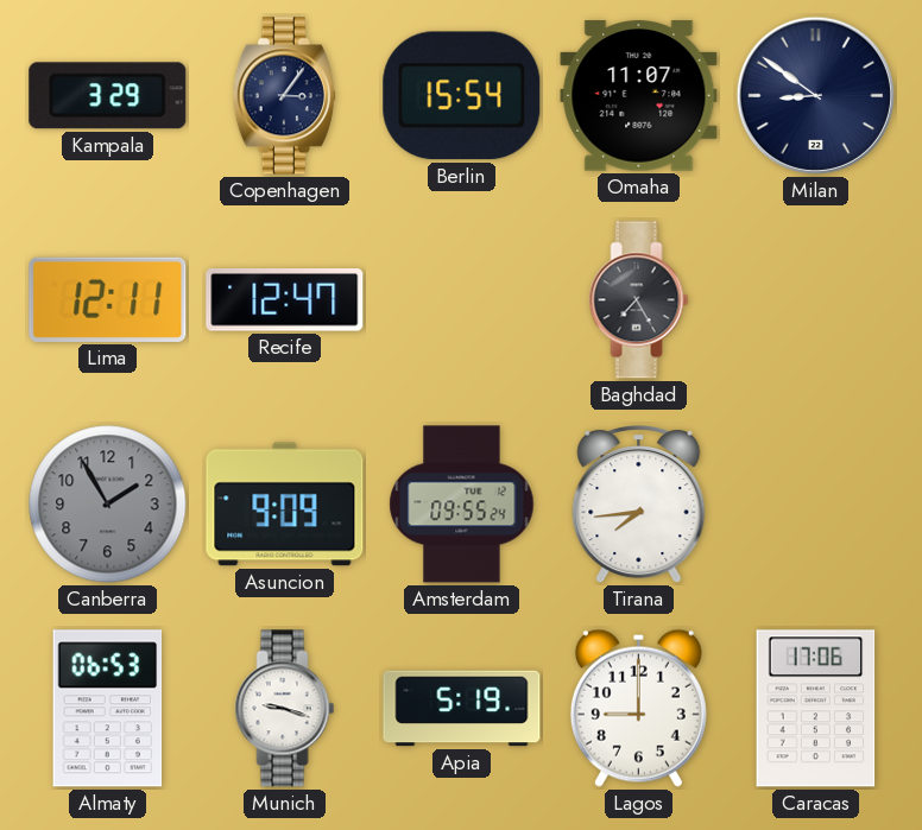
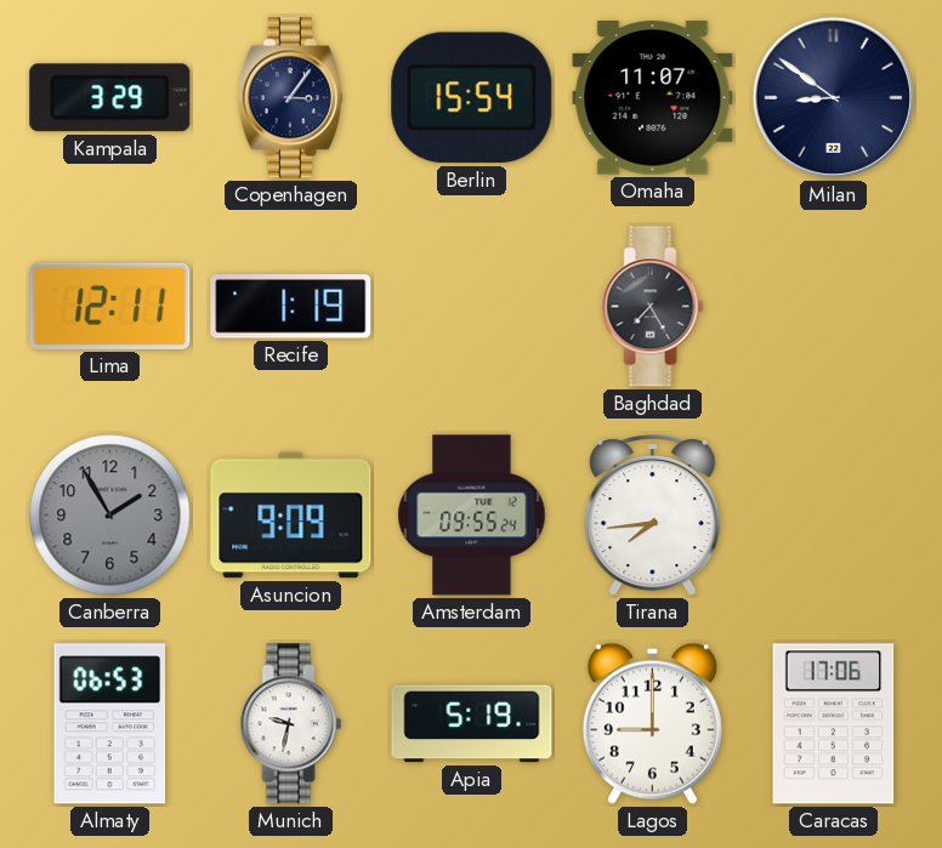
Recife: 12:47 -> 1:19
Munich: 9:18 -> 9:32
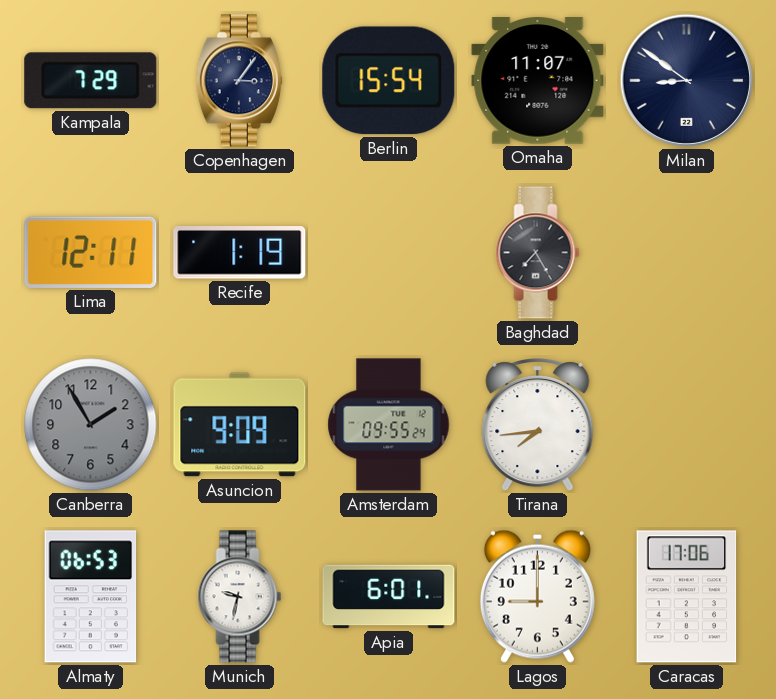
Kampala: 3:29 -> 7:29
Apia: 5:19 -> 6:01
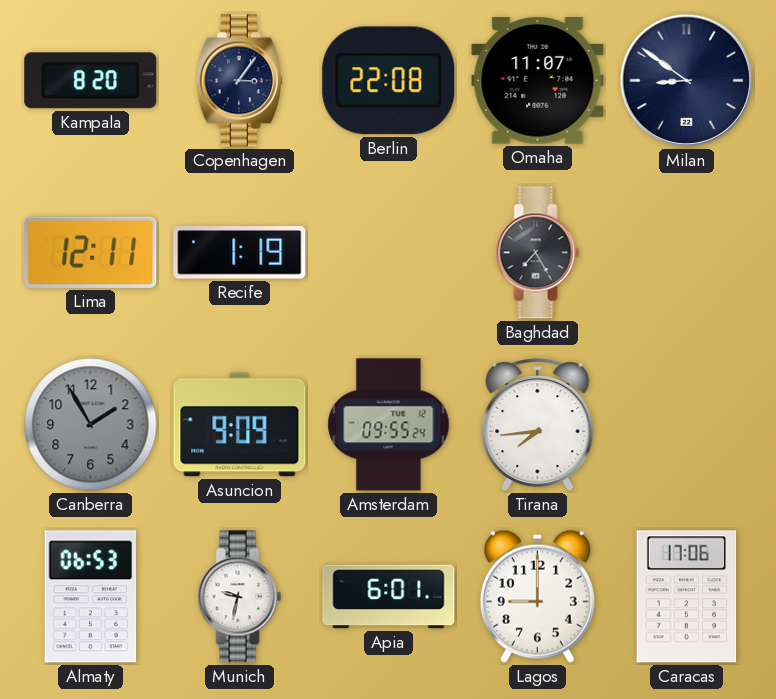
Kampala: 7:29 -> 8:20
Berlin: 15:54 -> 22:08
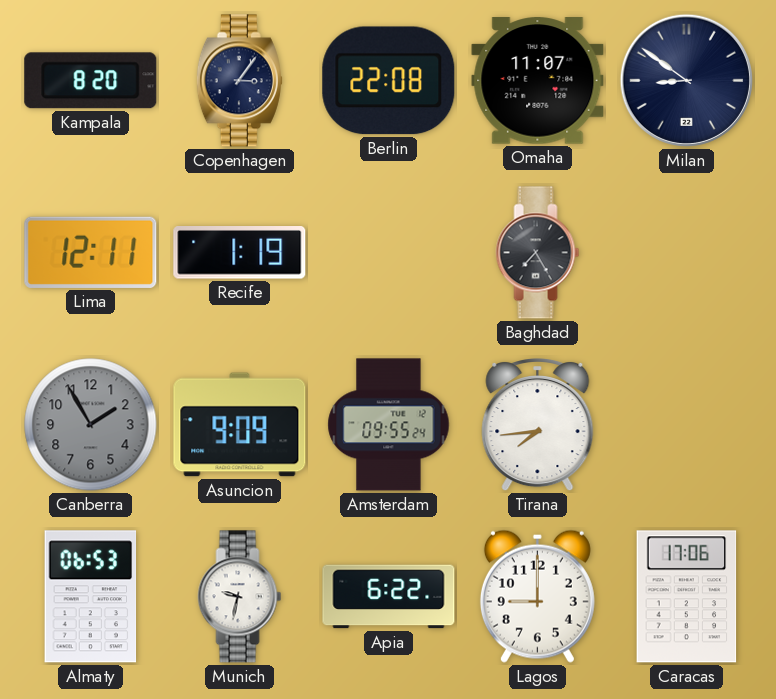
Apia: 6:01 -> 6:22
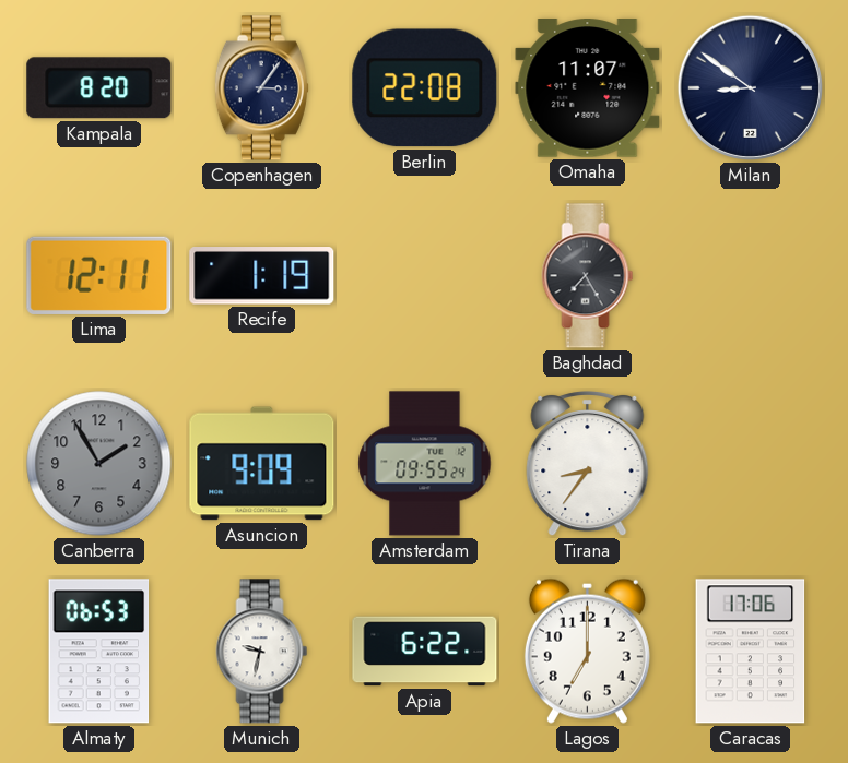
Tirana: 7:44 -> 8:36
Lagos: 9:00 -> 7:00
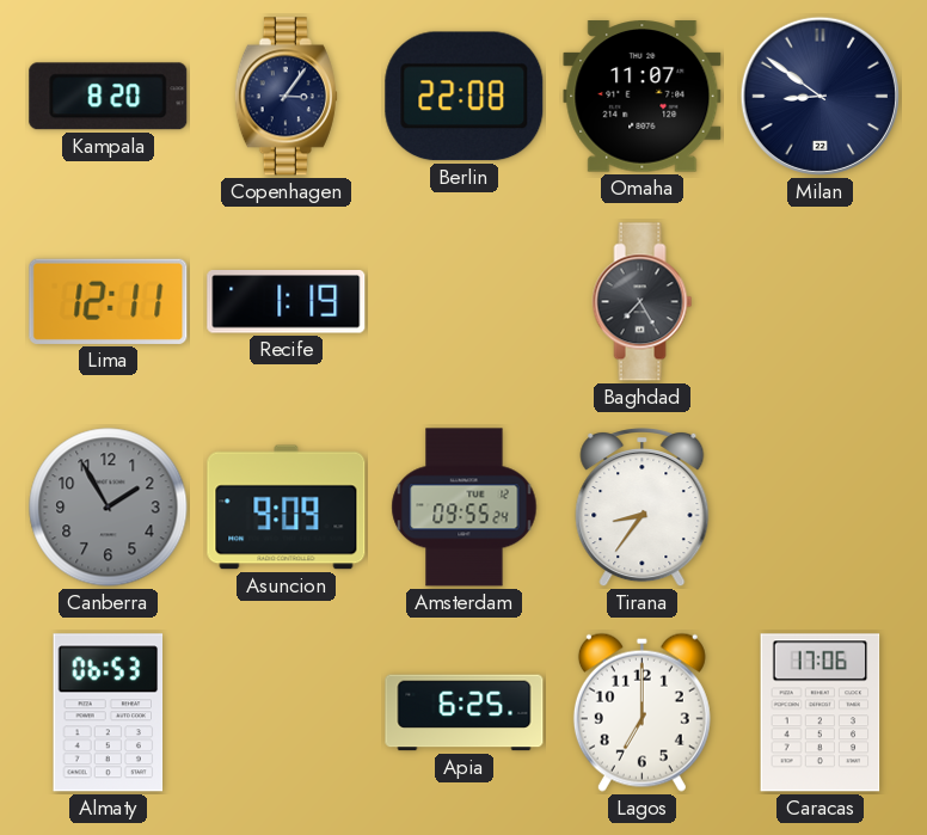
Munich: 9:32 -> none
Apia: 6:22 -> 6:25
